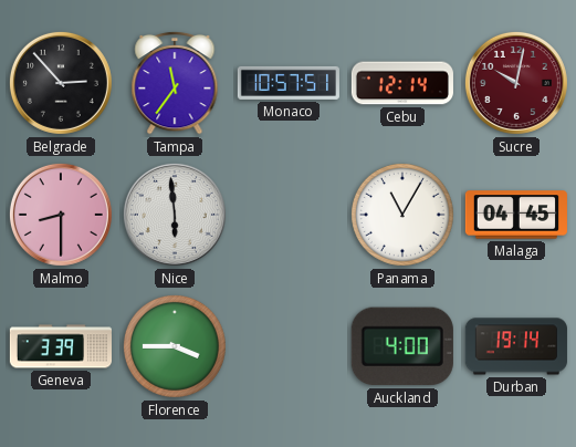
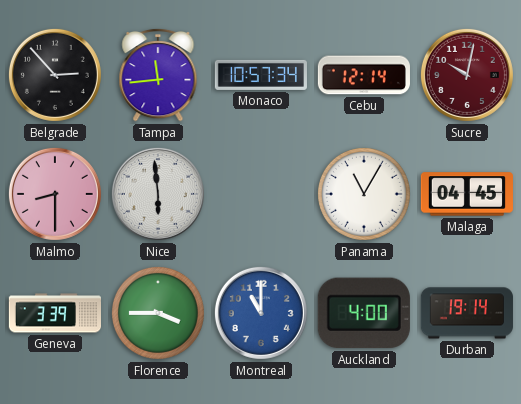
Tampa: 11:36 -> 11:44
Monaco: 10:57:51 -> 10:57:34
Montreal: none -> 11:00
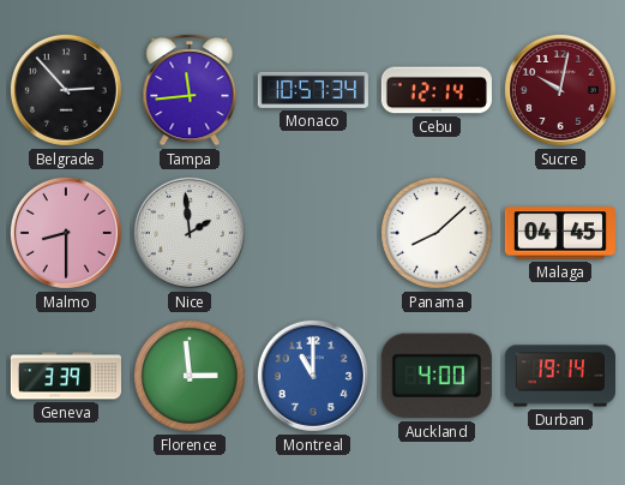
Nice: 5:59 -> 1:59
Panama: 11:05 -> 8:08
Florence: 3:45 -> 2:59
